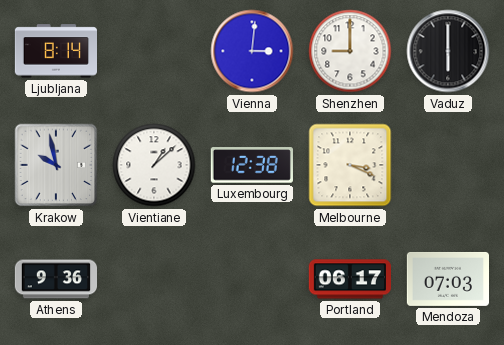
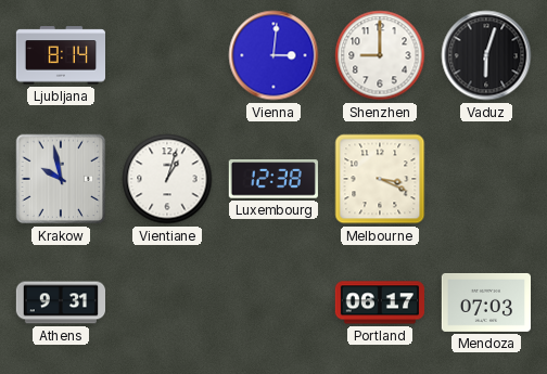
Vaduz: 6:00 -> 6:03
Vientiane: 1:08 -> 1:03
Athens: 9:36 -> 9:31
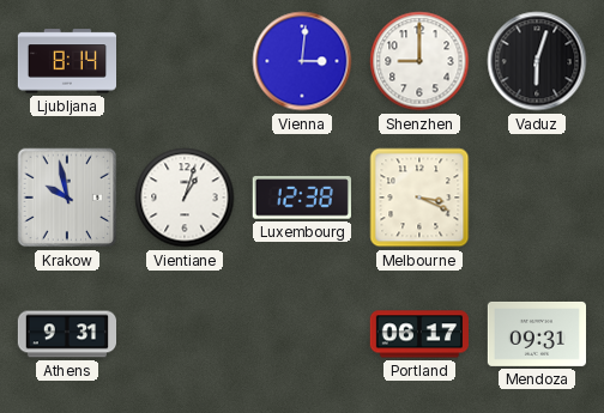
Mendoza: 07:03 -> 09:31
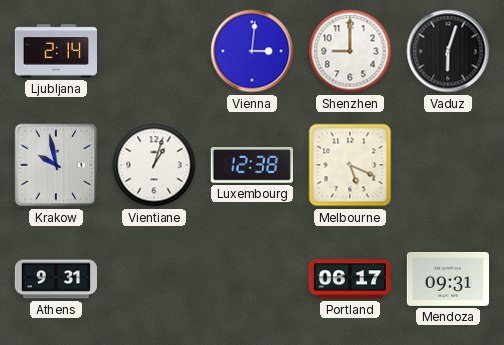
Ljubljana: 8:14 -> 2:14
Melbourne: 3:19 -> 5:19
